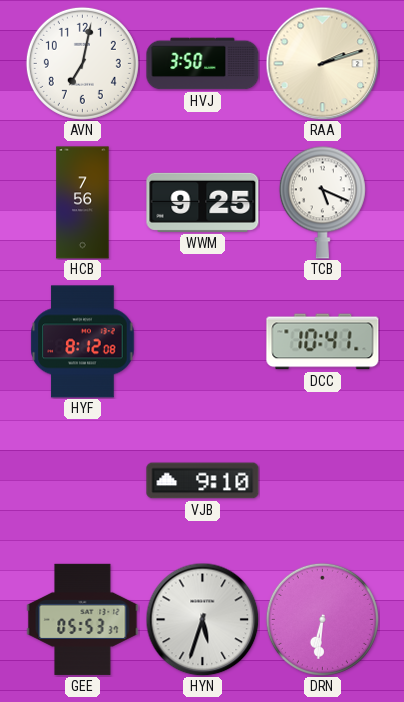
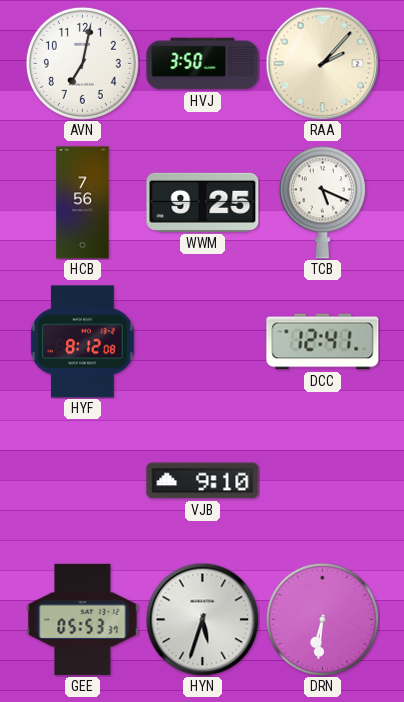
RAA: 2:12 -> 2:07
DCC: 10:41 -> 12:41
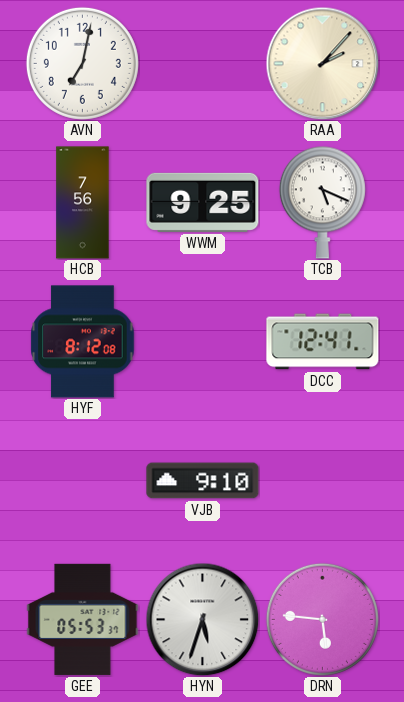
HVJ: 3:50 -> none
DRN: 6:31 -> 5:46
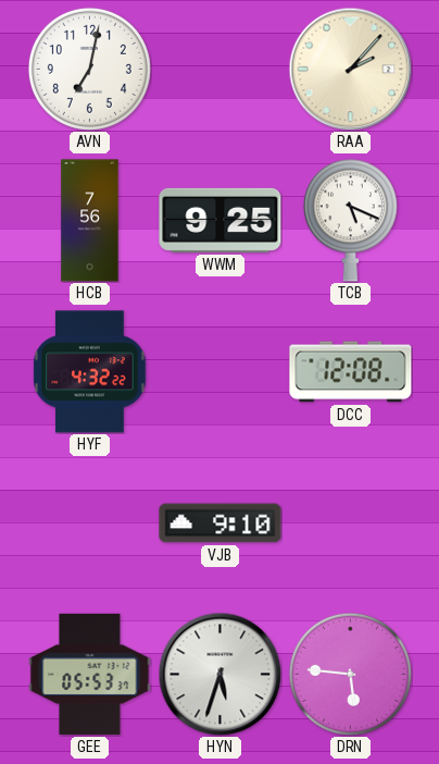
HYF: 8:12 -> 4:32
DCC: 12:41 -> 12:08
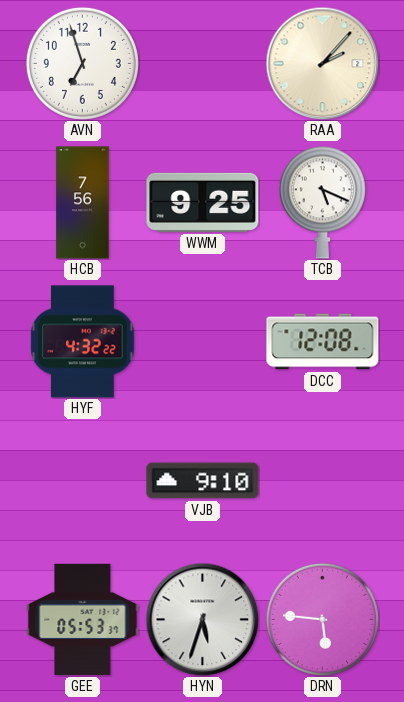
AVN: 7:02 -> 6:57
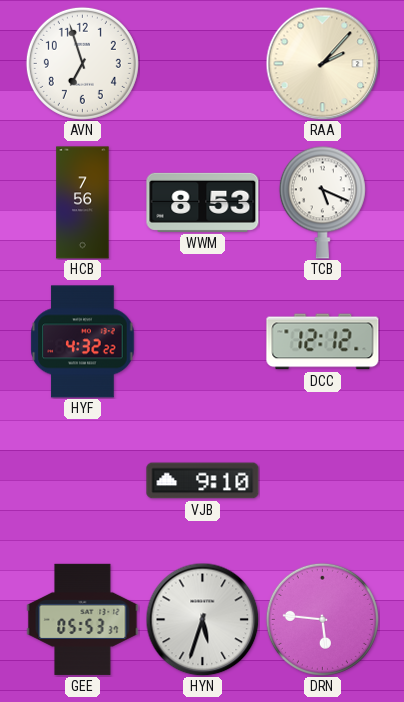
WWM: 9:25 -> 8:53
DCC: 12:08 -> 12:12
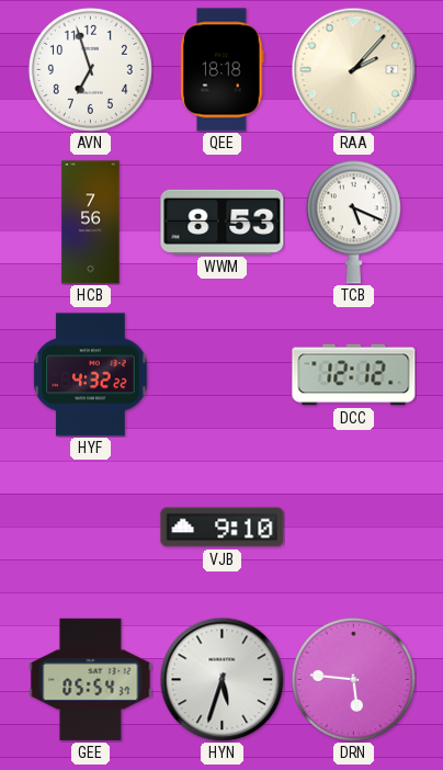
QEE: none -> 18:18
GEE: 05:53 -> 05:54
